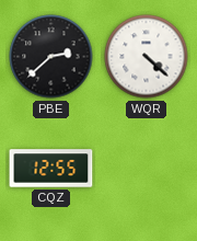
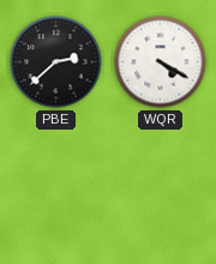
WQR: 4:22 -> 4:20
CQZ: 12:55 -> none
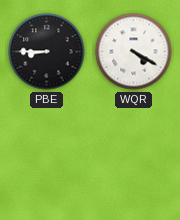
PBE: 2:38 -> 8:45
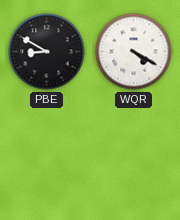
PBE: 8:45 -> 8:50
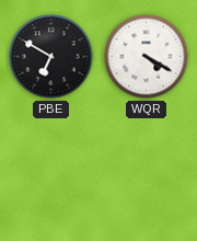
PBE: 8:50 -> 6:50
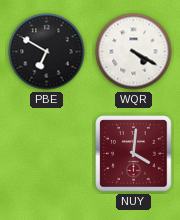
NUY: none -> 4:01
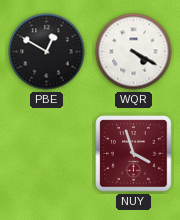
PBE: 6:50 -> 12:50
NUY: 4:01 -> 3:57
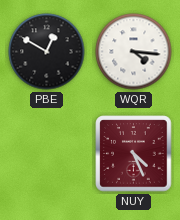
WQR: 4:20 -> 4:16
NUY: 3:57 -> 4:26
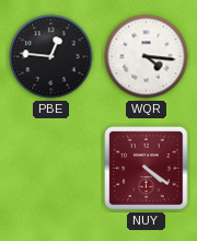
PBE: 12:50 -> 12:46
NUY: 4:26 -> 4:21
